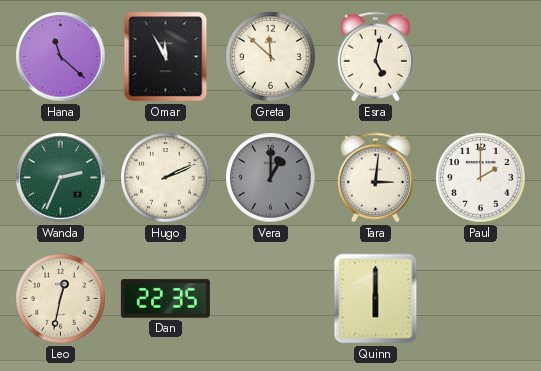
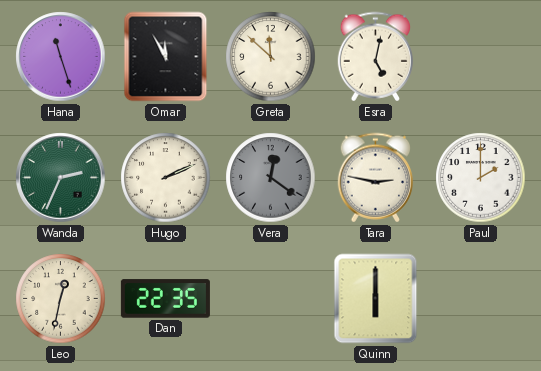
Hana: 11:22 -> 11:27
Vera: 1:00 -> 12:21
Tara: 3:01 -> 2:47
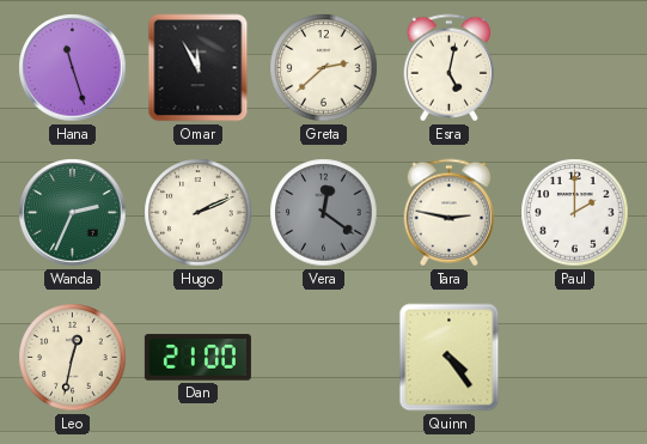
Greta: 11:52 -> 2:38
Dan: 22:35 -> 21:00
Quinn: 6:00 -> 4:24
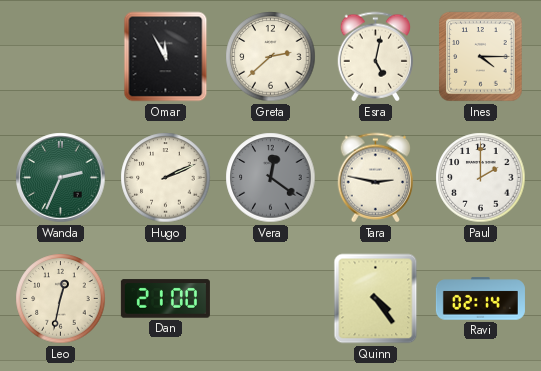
Hana: 11:27 -> none
Ines: none -> 4:15
Ravi: none -> 02:14
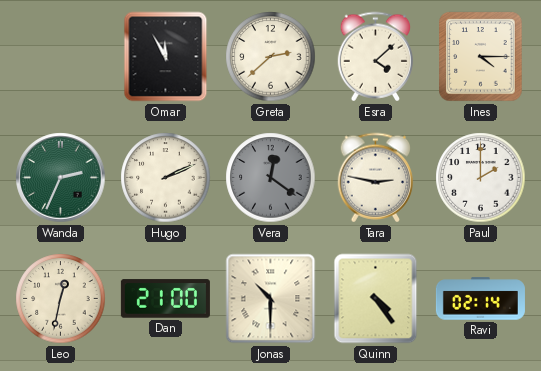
Esra: 5:02 -> 4:08
Jonas: none -> 10:30
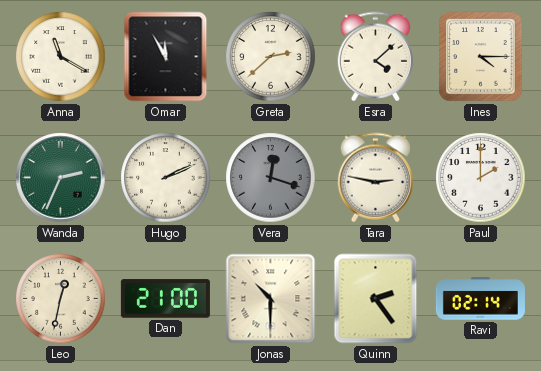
Anna: none -> 11:20
Vera: 12:21 -> 12:18
Quinn: 4:24 -> 2:24
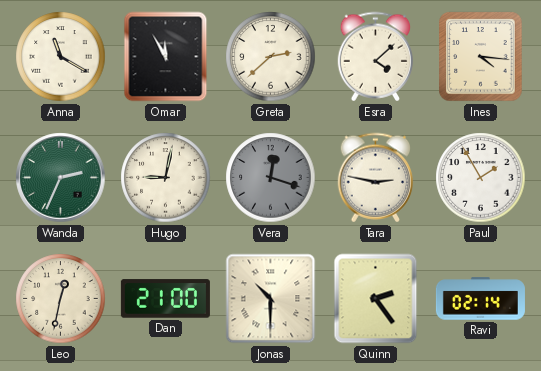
Ines: 4:15 -> 4:16
Hugo: 2:11 -> 9:02
Paul: 2:00 -> 1:55
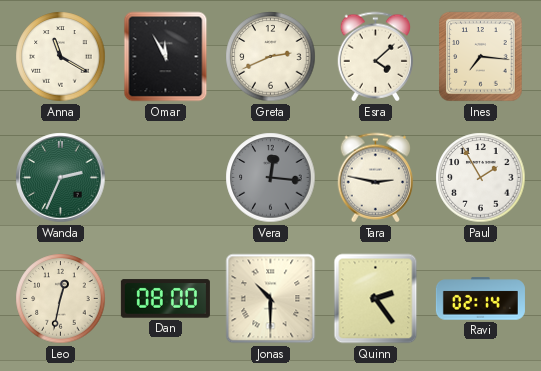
Greta: 2:38 -> 2:41
Ines: 4:16 -> 7:16
Hugo: 9:02 -> none
Vera: 12:18 -> 12:16
Dan: 21:00 -> 08:00
